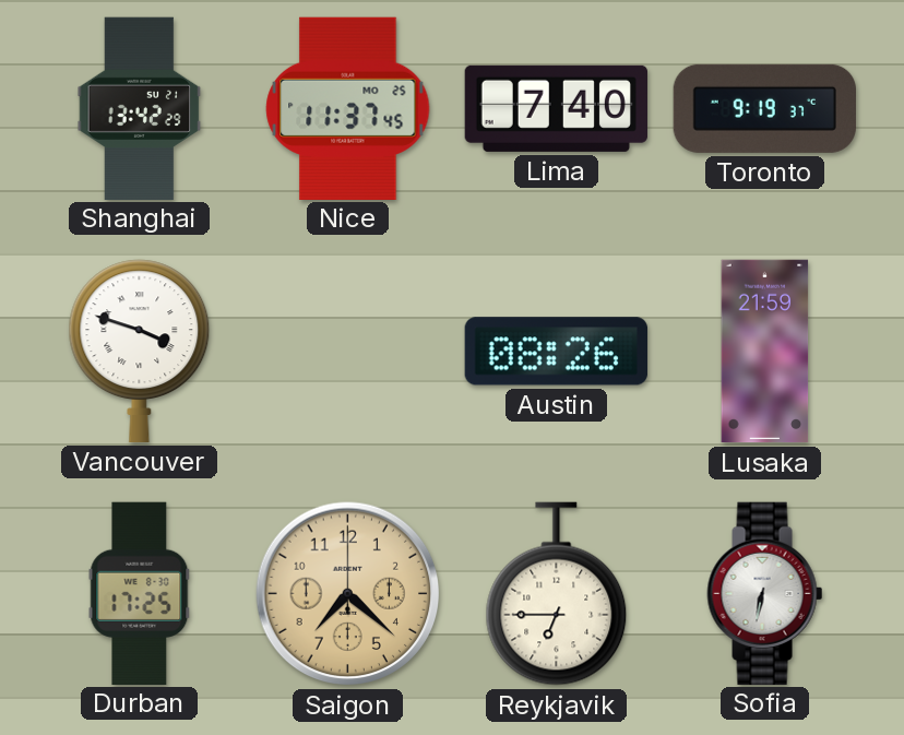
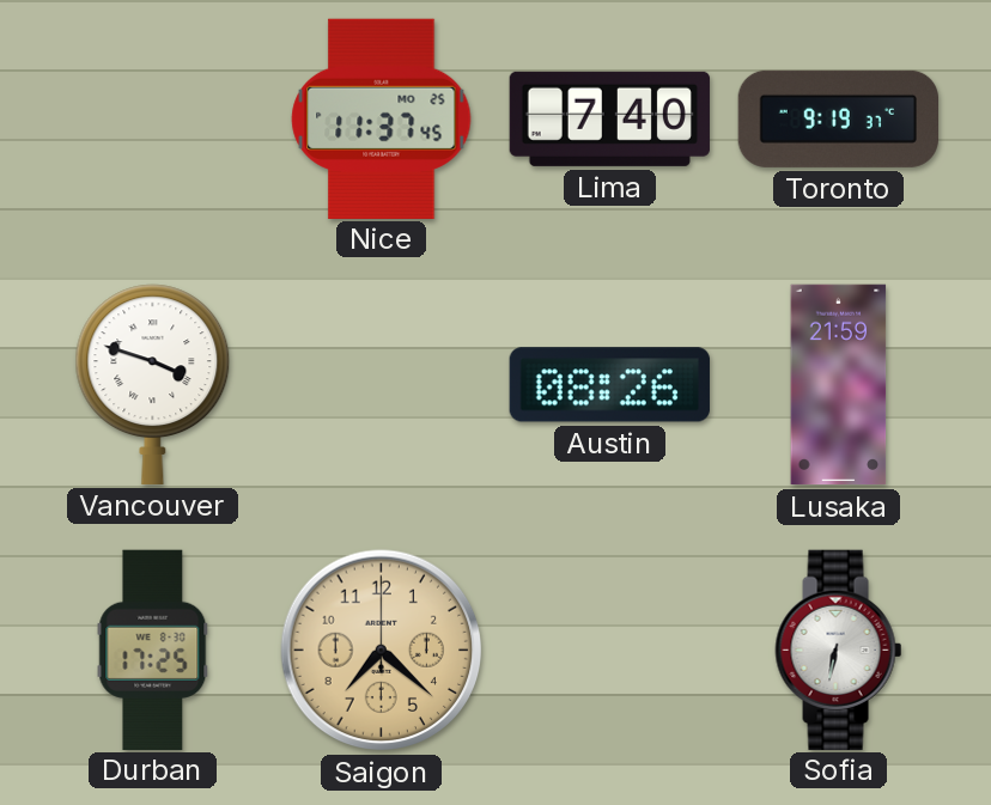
Shanghai: 13:42 -> none
Reykjavik: 6:45 -> none
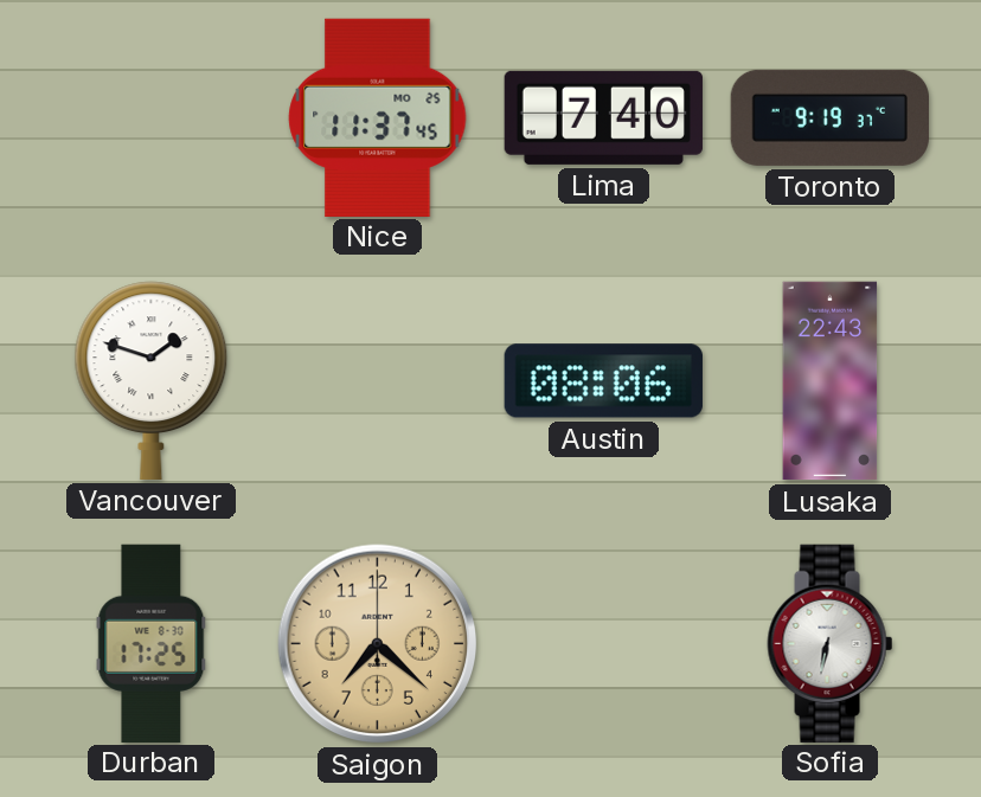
Vancouver: 3:48 -> 1:48
Austin: 08:26 -> 08:06
Lusaka: 21:59 -> 22:43
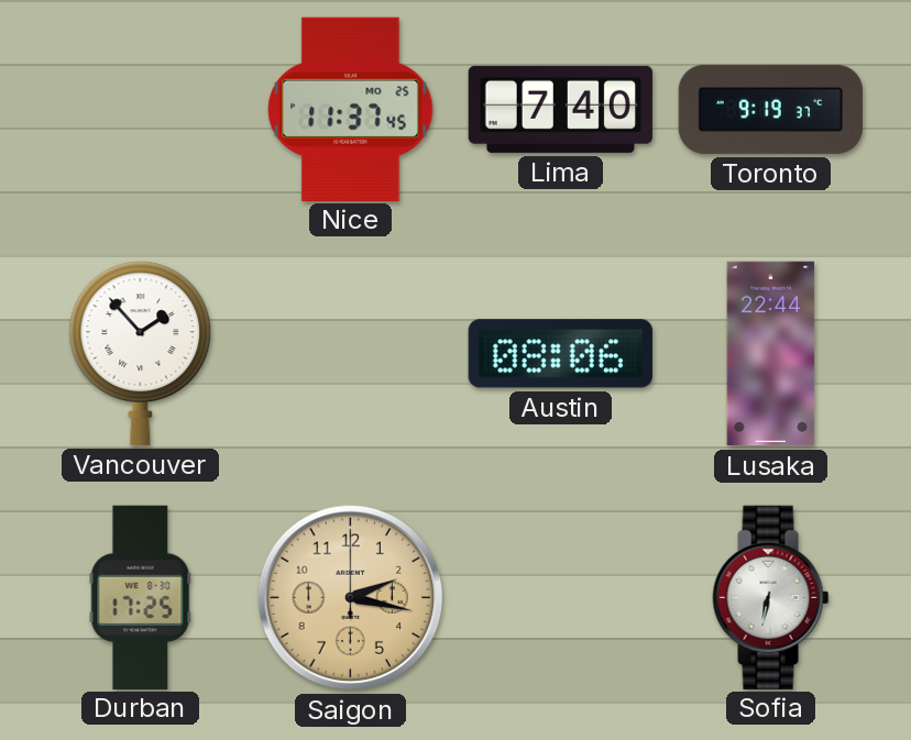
Vancouver: 1:48 -> 1:53
Lusaka: 22:43 -> 22:44
Saigon: 7:22 -> 2:17
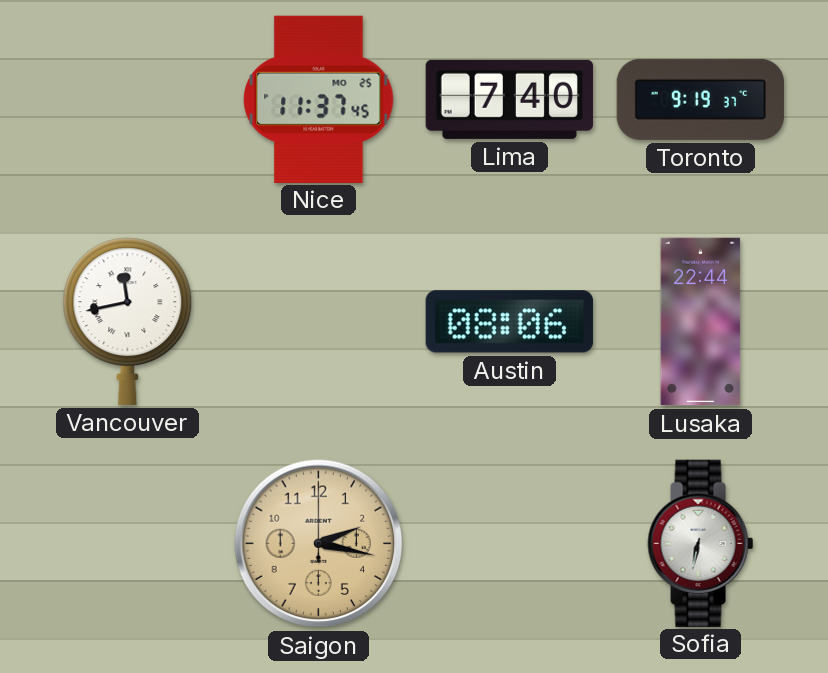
Vancouver: 1:53 -> 11:43
Durban: 17:25 -> none
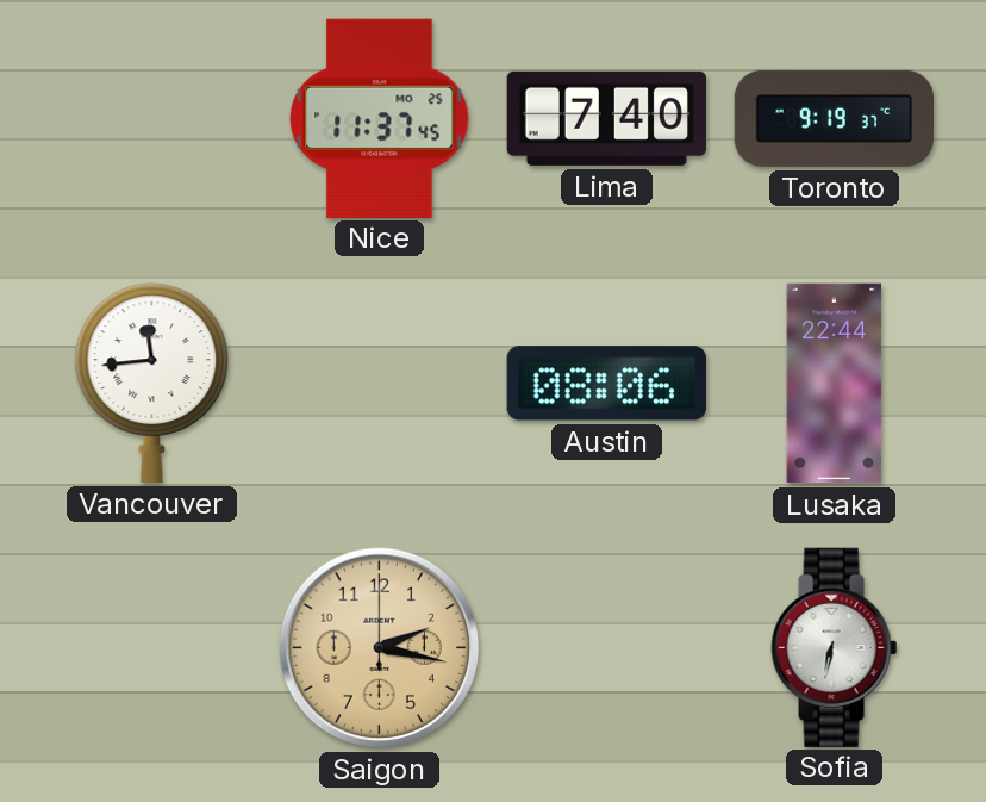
Vancouver: 11:43 -> 11:44
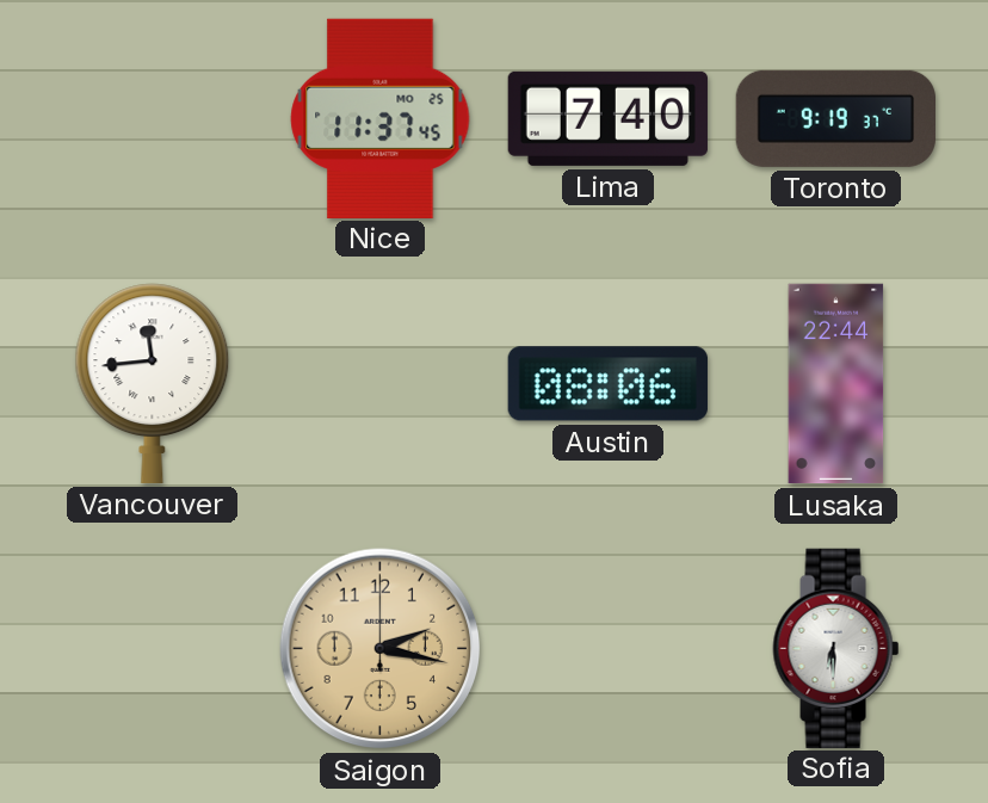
Sofia: 6:32 -> 6:30
